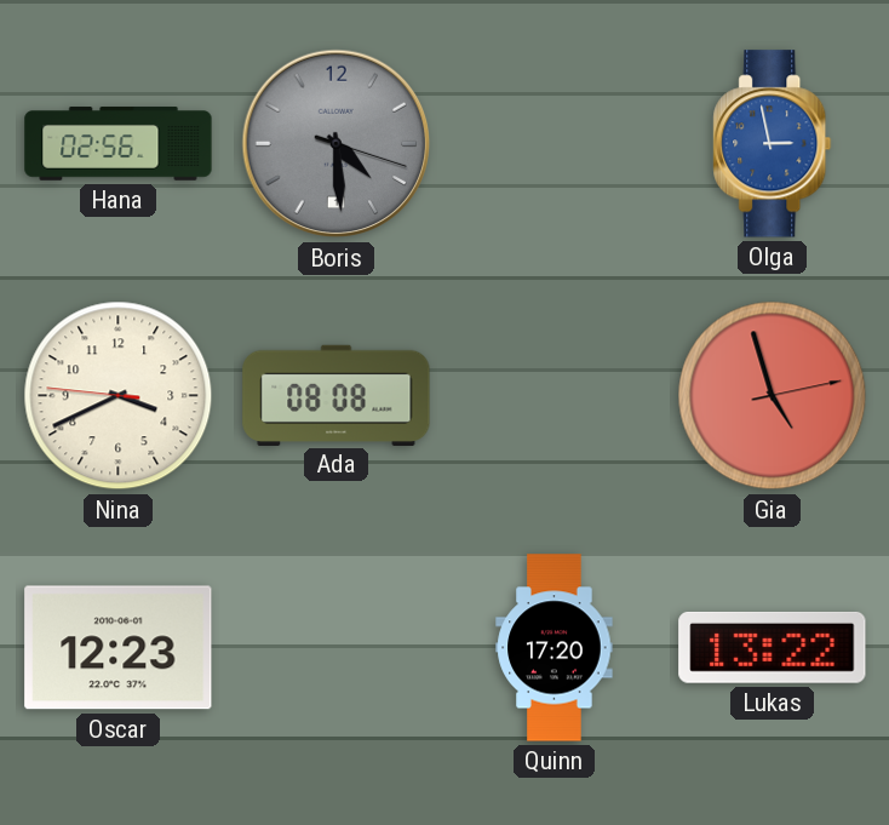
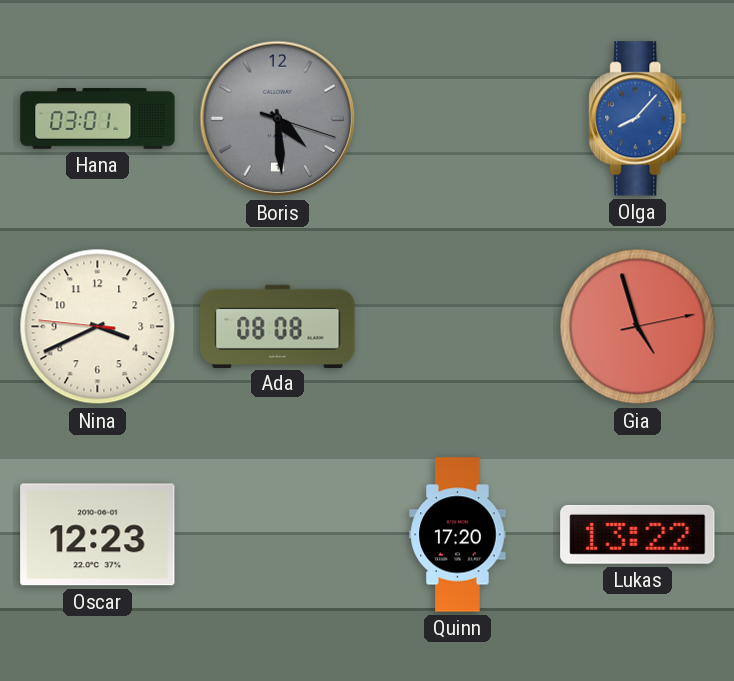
Hana: 02:56 -> 03:01
Olga: 2:58 -> 8:07
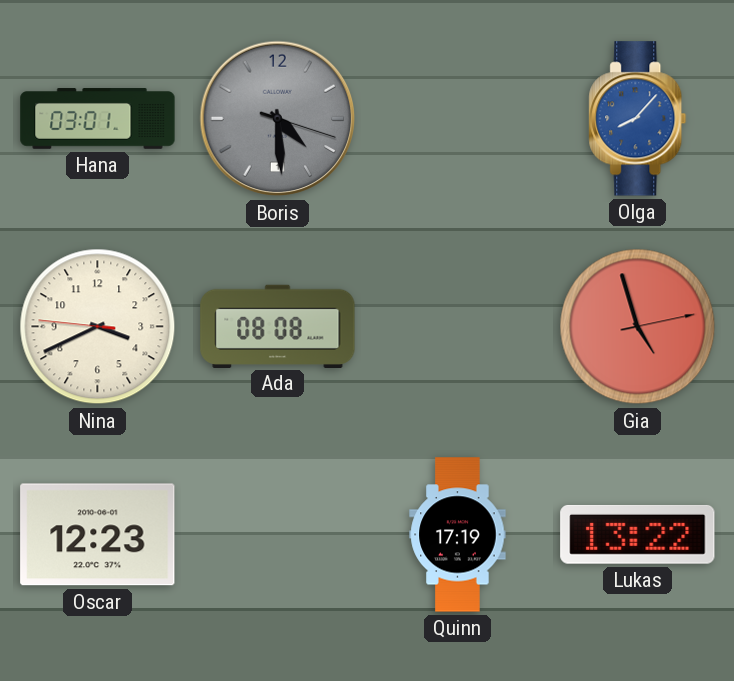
Quinn: 17:20 -> 17:19
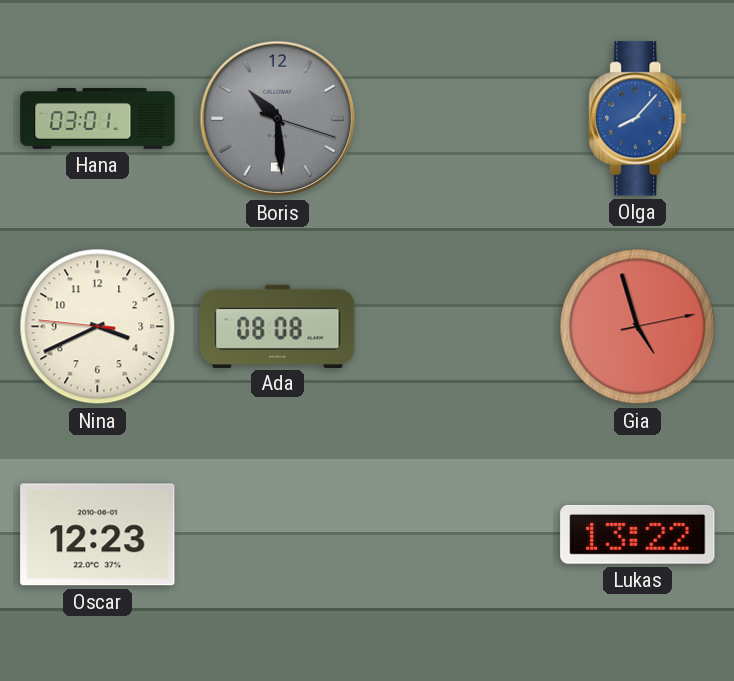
Boris: 4:29 -> 10:29
Quinn: 17:19 -> none
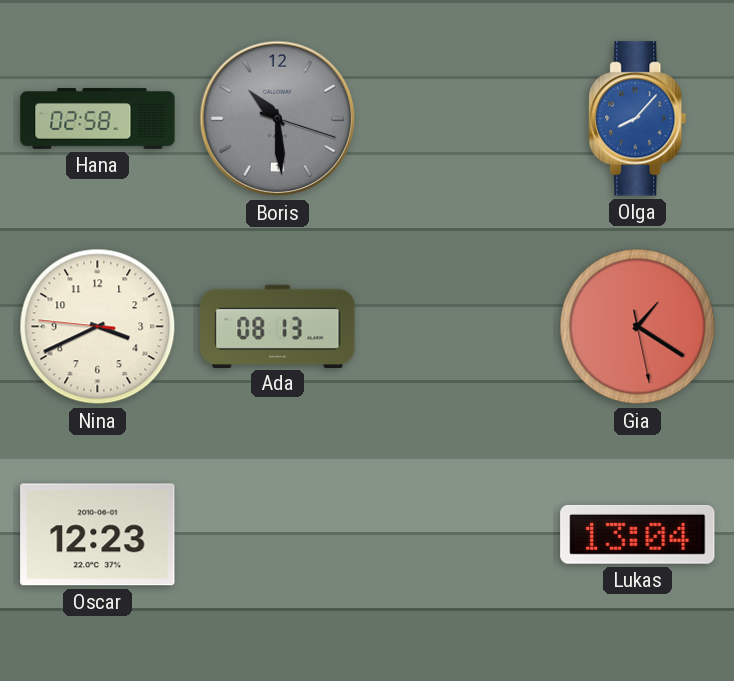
Hana: 03:01 -> 02:58
Ada: 08:08 -> 08:13
Gia: 4:57 -> 1:20
Lukas: 13:22 -> 13:04
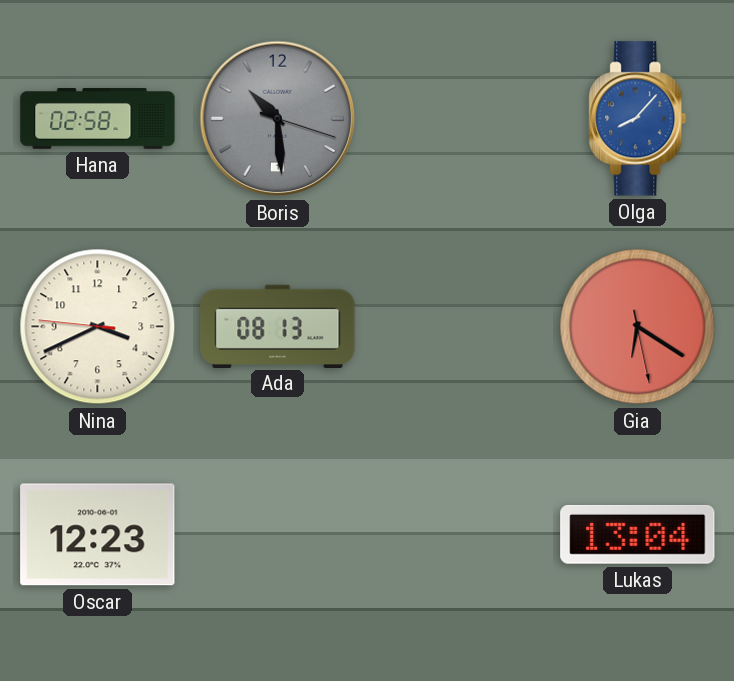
Gia: 1:20 -> 6:20
